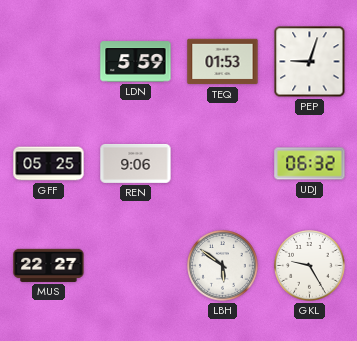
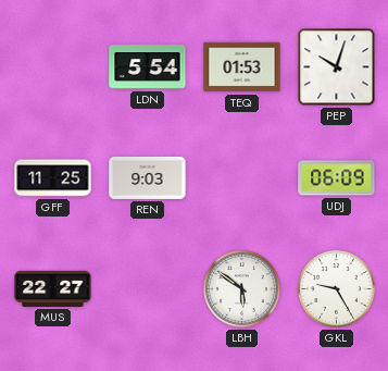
LDN: 5:59 -> 5:54
PEP: 9:03 -> 10:03
GFF: 05:25 -> 11:25
REN: 9:06 -> 9:03
UDJ: 06:32 -> 06:09
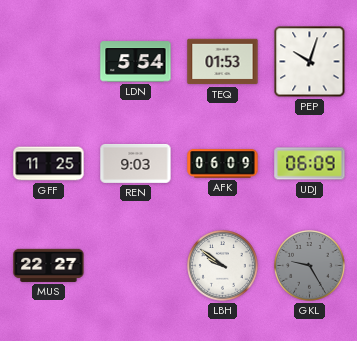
AFK: none -> 06:09
LBH: 5:51 -> 9:51
GKL dial: white -> grey
